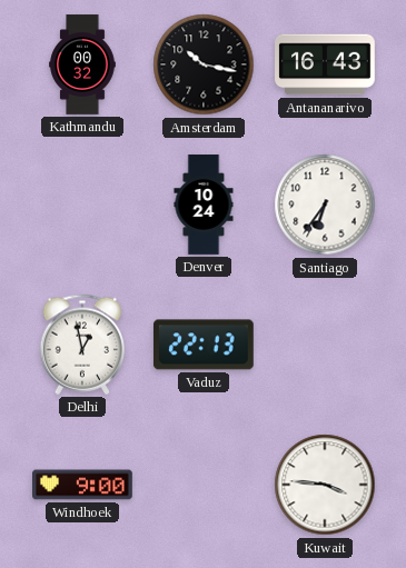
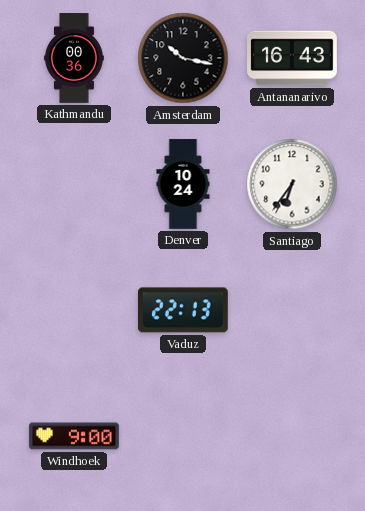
Kathmandu: 00:32 -> 00:36
Delhi: 12:58 -> none
Kuwait: 3:46 -> none
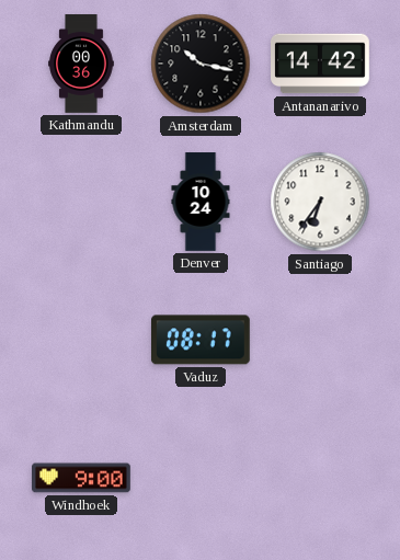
Antananarivo: 16:43 -> 14:42
Vaduz: 22:13 -> 08:17
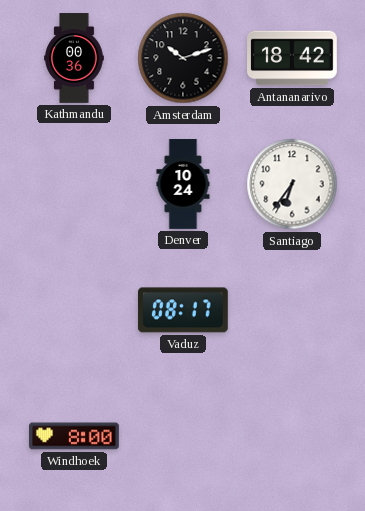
Amsterdam: 10:17 -> 10:12
Antananarivo: 14:42 -> 18:42
Windhoek: 9:00 -> 8:00
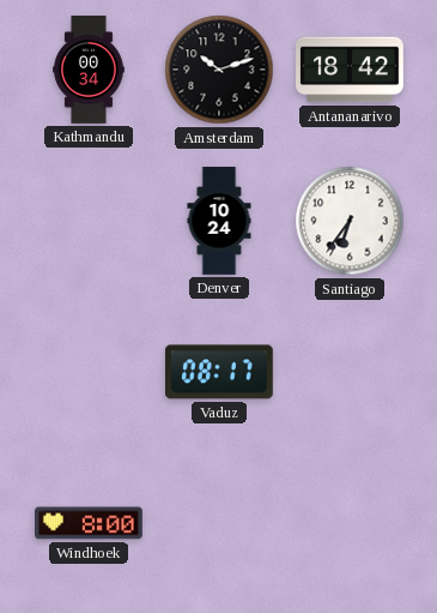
Kathmandu: 00:36 -> 00:34
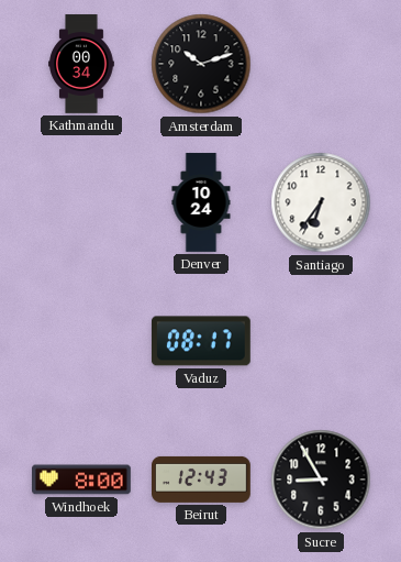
Antananarivo: 18:42 -> none
Beirut: none -> 12:43
Sucre: none -> 8:55
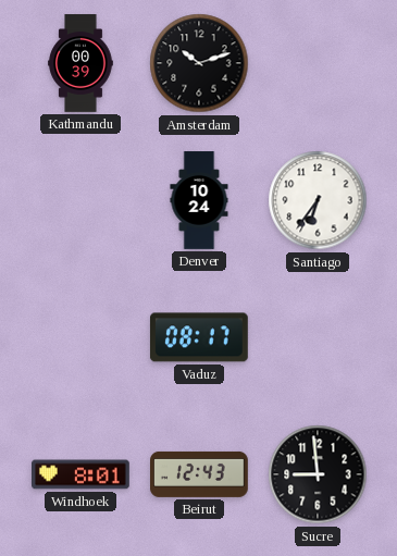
Kathmandu: 00:34 -> 00:39
Windhoek: 8:00 -> 8:01
Sucre: 8:55 -> 8:59
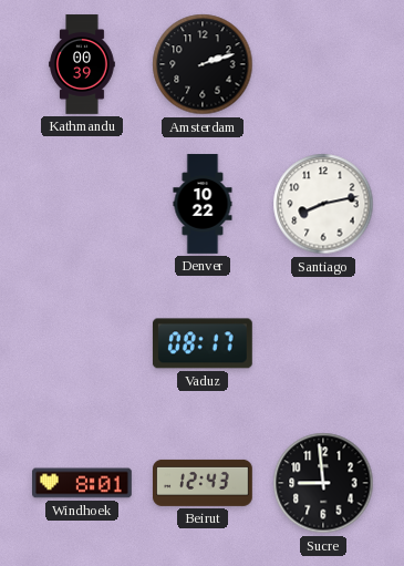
Amsterdam: 10:12 -> 2:12
Denver: 10:24 -> 10:22
Santiago: 6:36 -> 8:13
